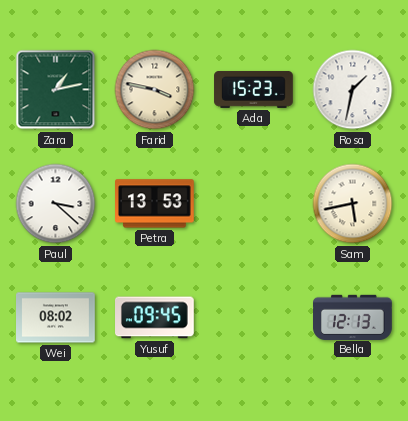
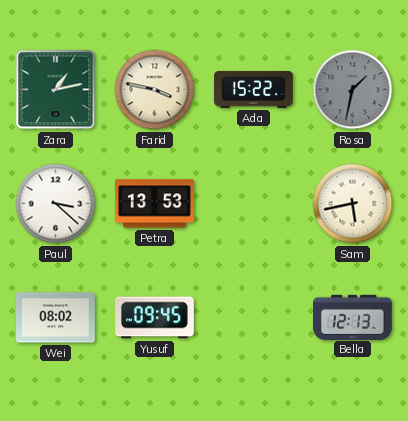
Ada: 15:23 -> 15:22
Rosa dial: white -> grey
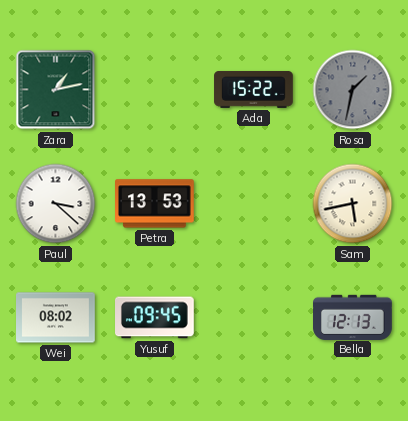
Farid: 3:47 -> none
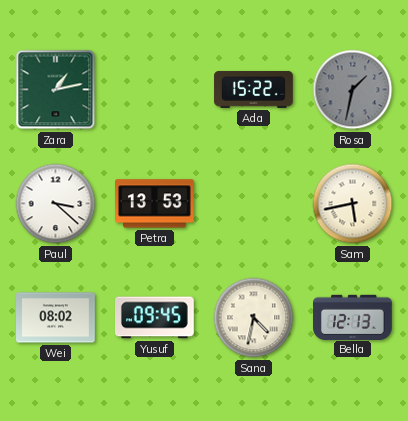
Sana: none -> 4:32
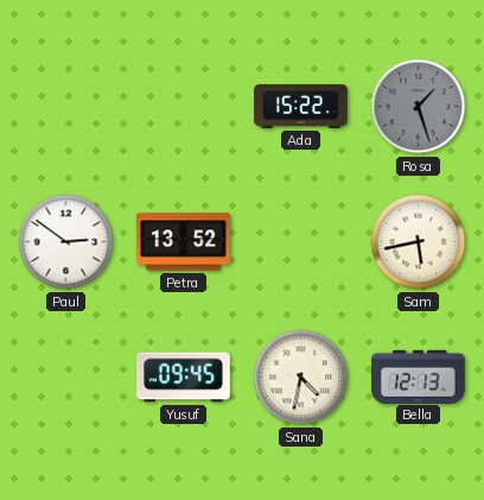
Zara: 1:13 -> none
Rosa: 1:32 -> 1:27
Paul: 3:22 -> 2:51
Petra: 13:53 -> 13:52
Wei: 08:02 -> none
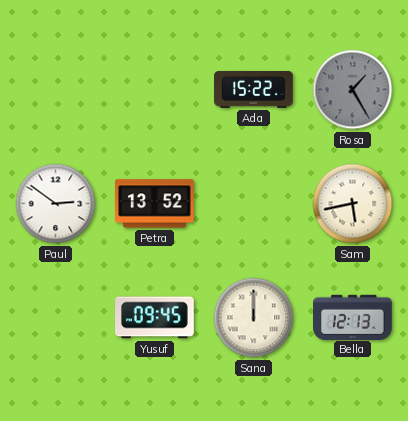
Rosa: 1:27 -> 1:25
Sana: 4:32 -> 12:00
